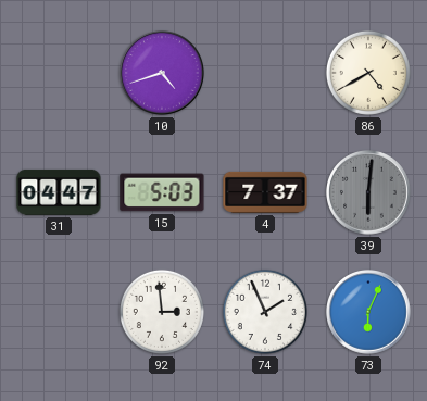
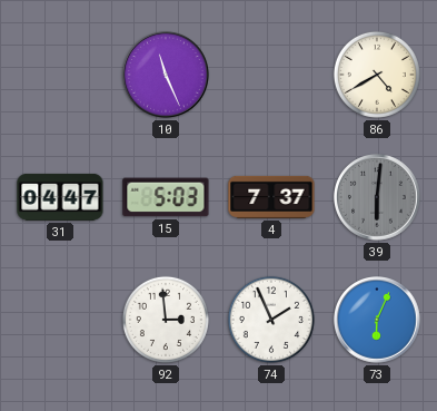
10: 4:42 -> 11:26
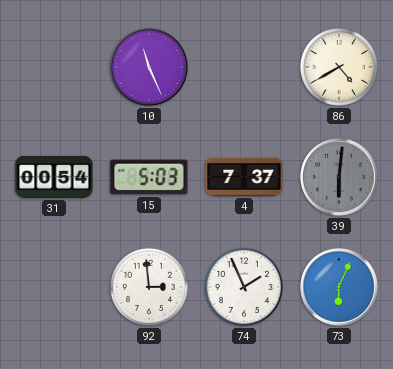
31: 04:47 -> 00:54
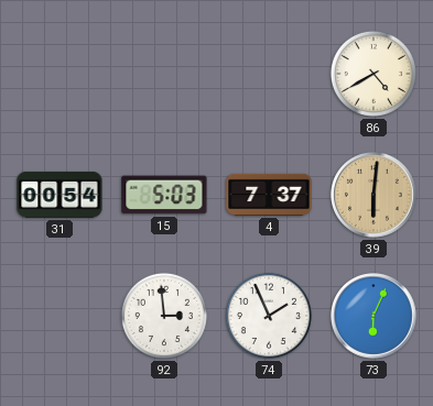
10: 11:26 -> none
39 dial: grey -> champagne
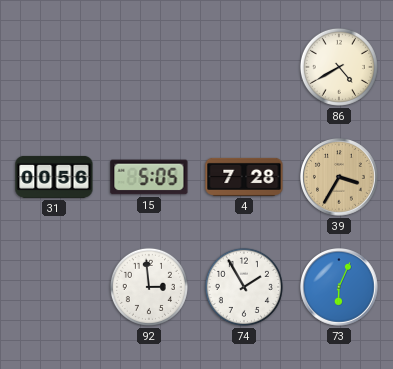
31: 00:54 -> 00:56
15: 5:03 -> 5:05
4: 7:37 -> 7:28
39: 6:01 -> 3:35
74: 1:56 -> 1:55
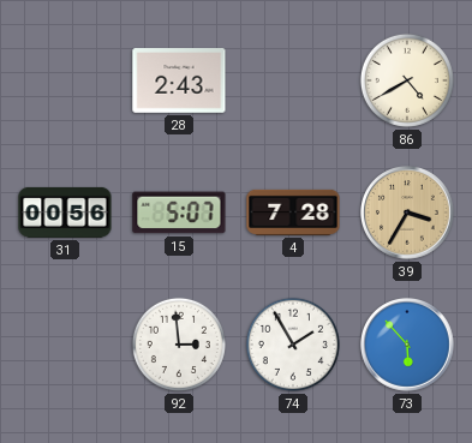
28: none -> 2:43
15: 5:05 -> 5:07
73: 6:04 -> 5:53
